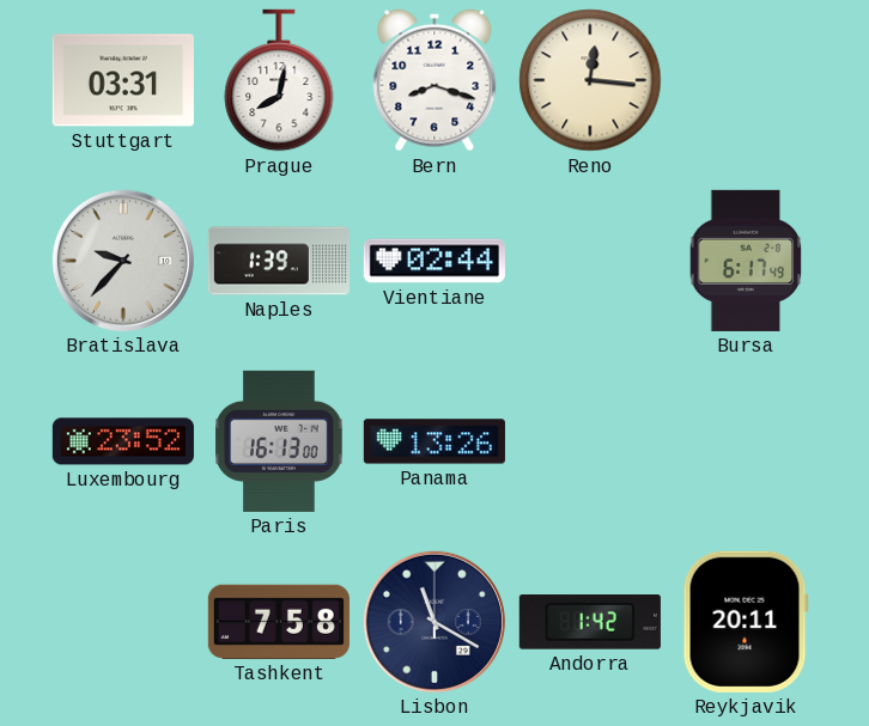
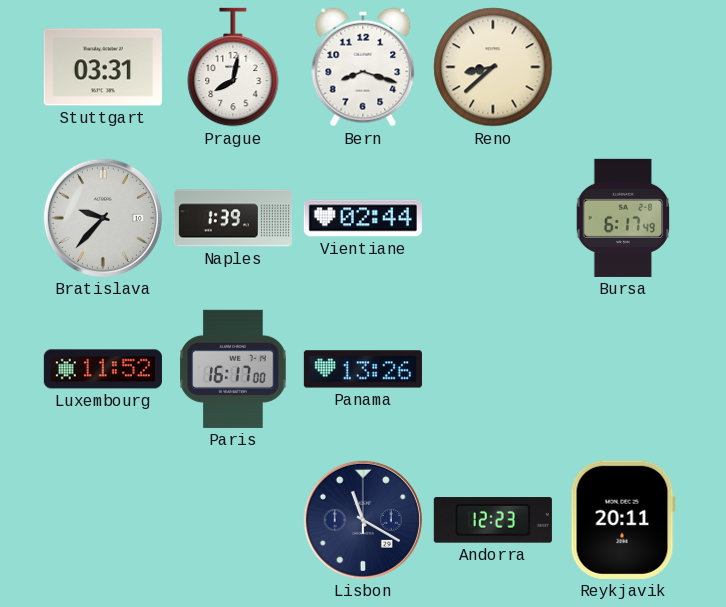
Reno: 12:16 -> 8:38
Luxembourg: 23:52 -> 11:52
Paris: 16:13 -> 16:17
Tashkent: 7:58 -> none
Andorra: 1:42 -> 12:23
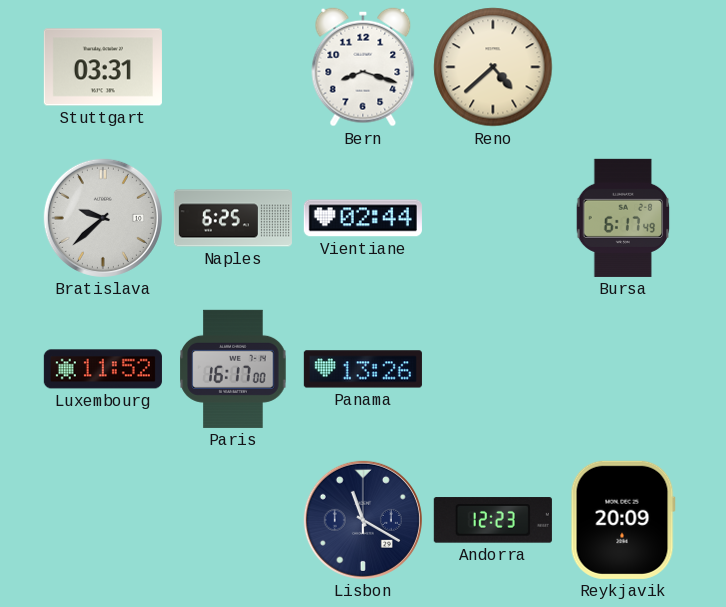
Prague: 8:02 -> none
Reno: 8:38 -> 4:38
Bratislava: 9:37 -> 9:38
Naples: 1:39 -> 6:25
Reykjavik: 20:11 -> 20:09
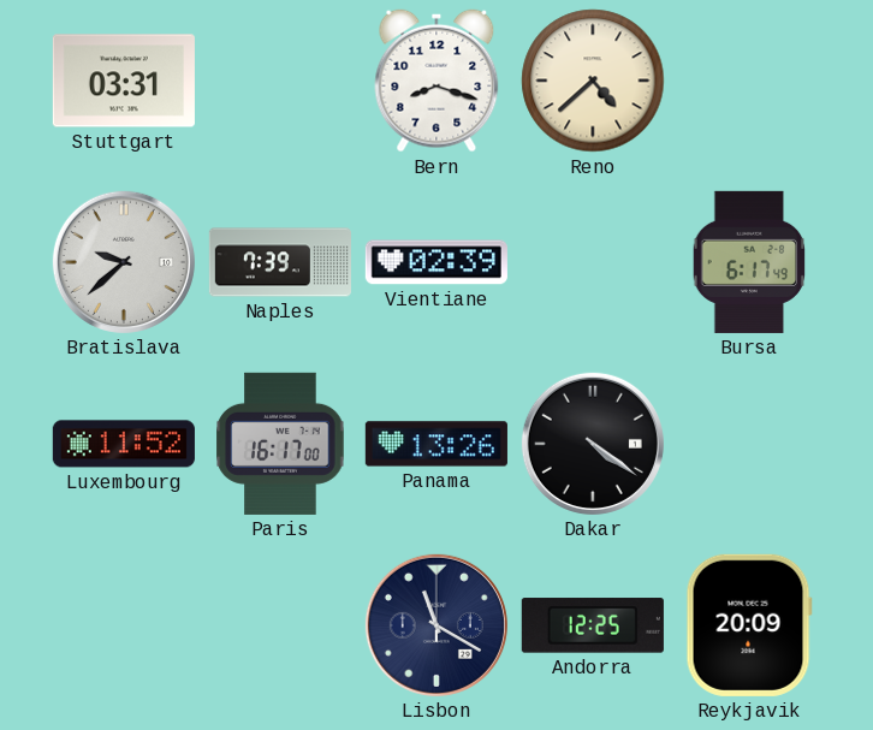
Naples: 6:25 -> 7:39
Vientiane: 02:44 -> 02:39
Dakar: none -> 4:21
Andorra: 12:23 -> 12:25
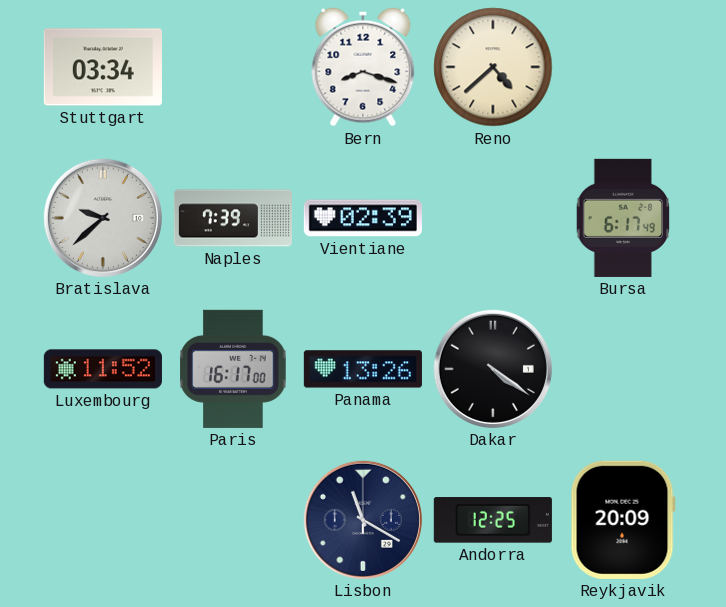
Stuttgart: 03:31 -> 03:34
